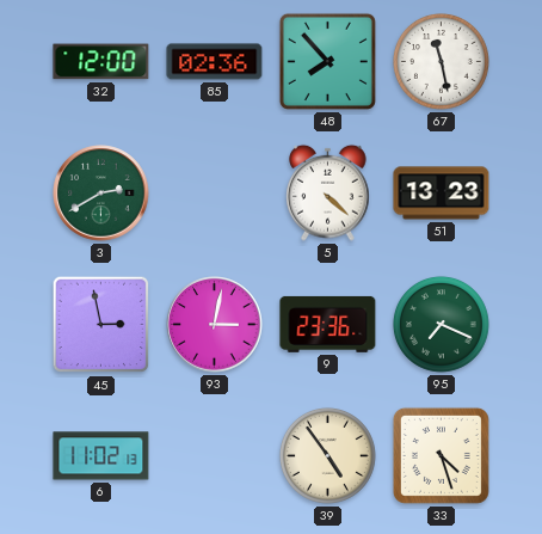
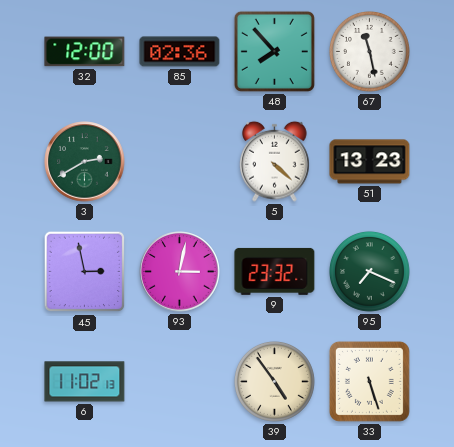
9: 23:36 -> 23:32
33: 4:27 -> 5:27
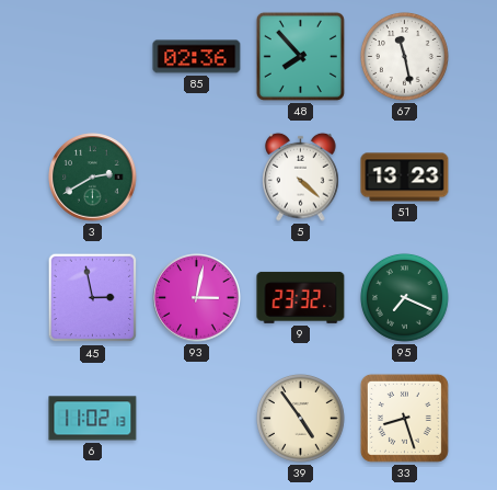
32: 12:00 -> none
33: 5:27 -> 8:27
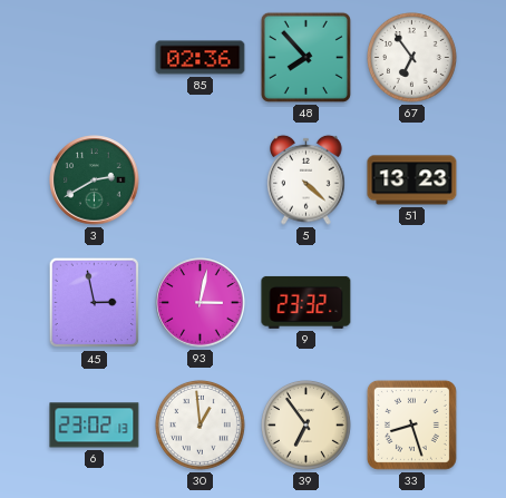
67: 11:28 -> 6:54
95: 7:19 -> none
6: 11:02 -> 23:02
30: none -> 12:59
39: 4:54 -> 6:54
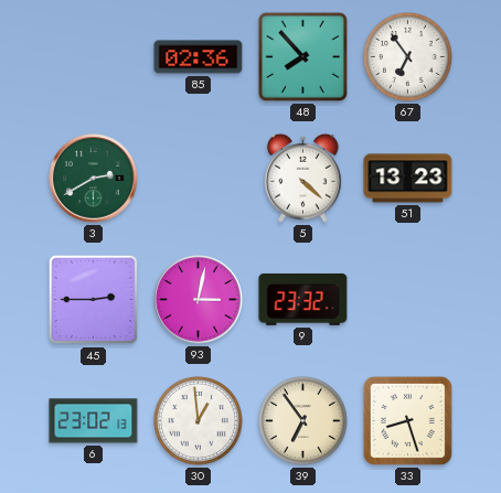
45: 2:58 -> 2:45
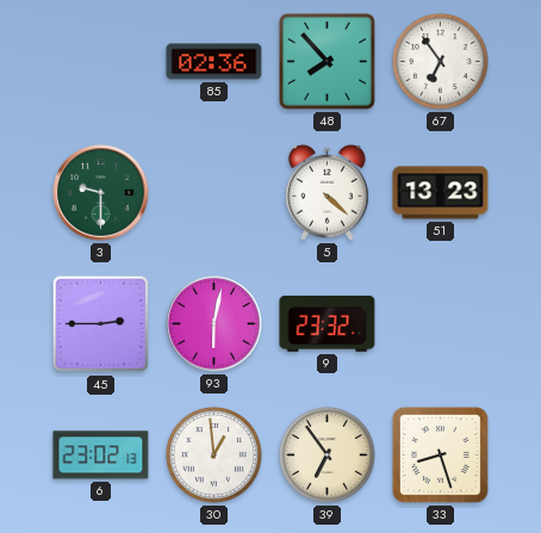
3: 2:40 -> 9:30
93: 3:02 -> 6:02
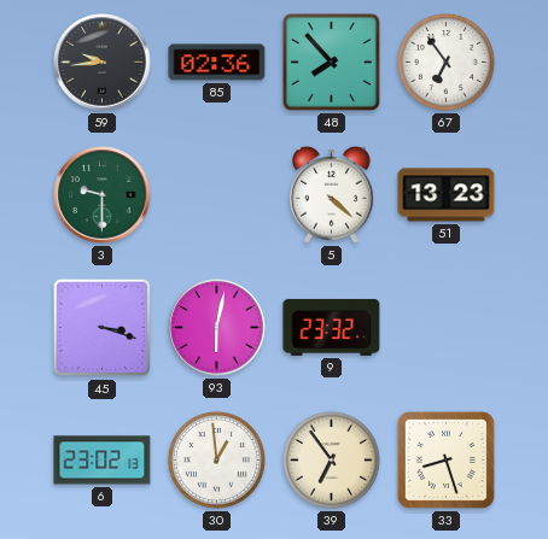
59: none -> 9:44
45: 2:45 -> 3:18
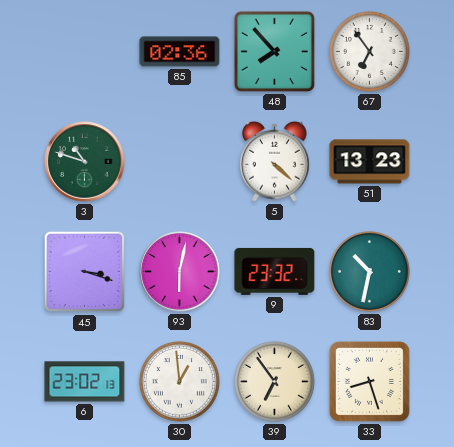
59: 9:44 -> none
3: 9:30 -> 10:48
83: none -> 10:32
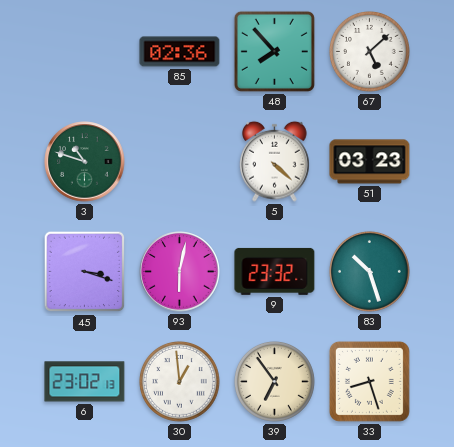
67: 6:54 -> 5:08
51: 13:23 -> 03:23
83: 10:32 -> 10:27
